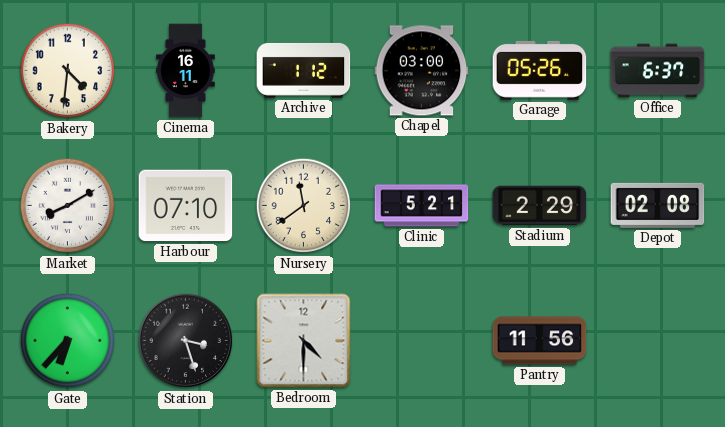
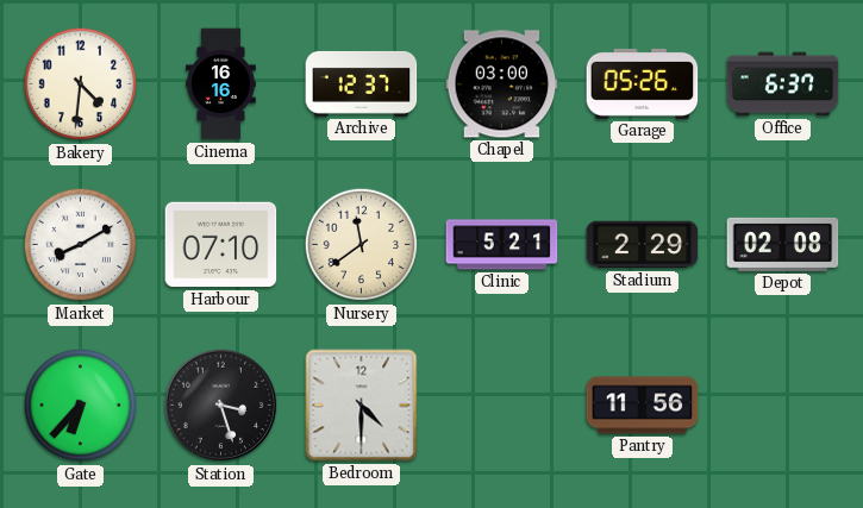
Cinema: 16:11 -> 16:16
Archive: 1:12 -> 12:37
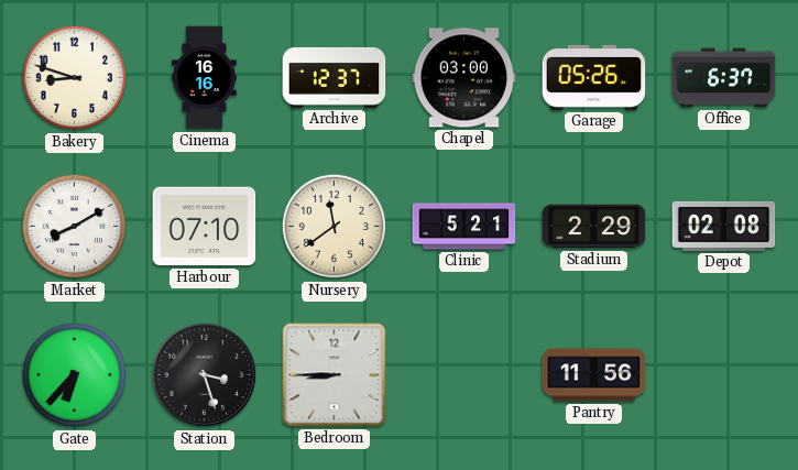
Bakery: 4:31 -> 8:48
Bedroom: 4:30 -> 8:45
